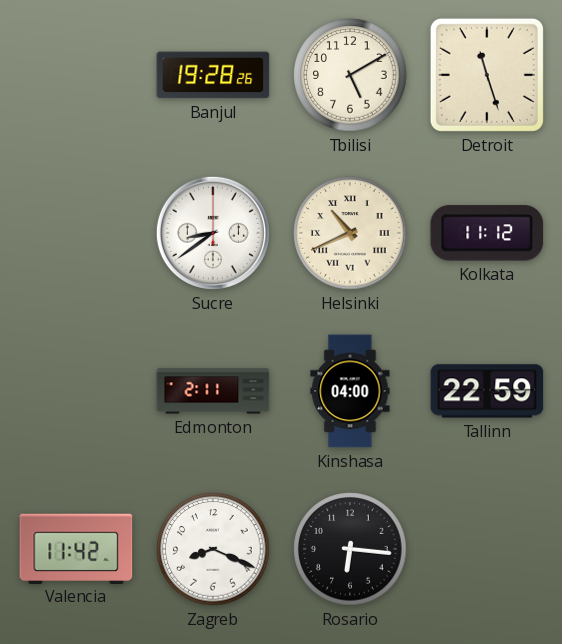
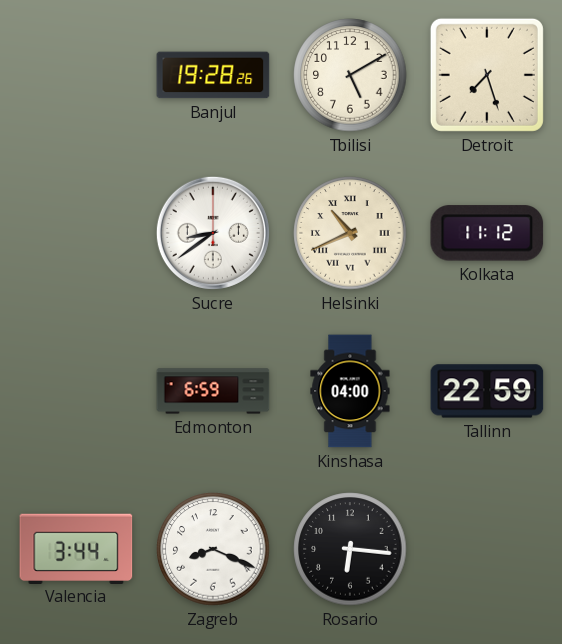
Detroit: 11:27 -> 7:27
Edmonton: 2:11 -> 6:59
Valencia: 11:42 -> 3:44
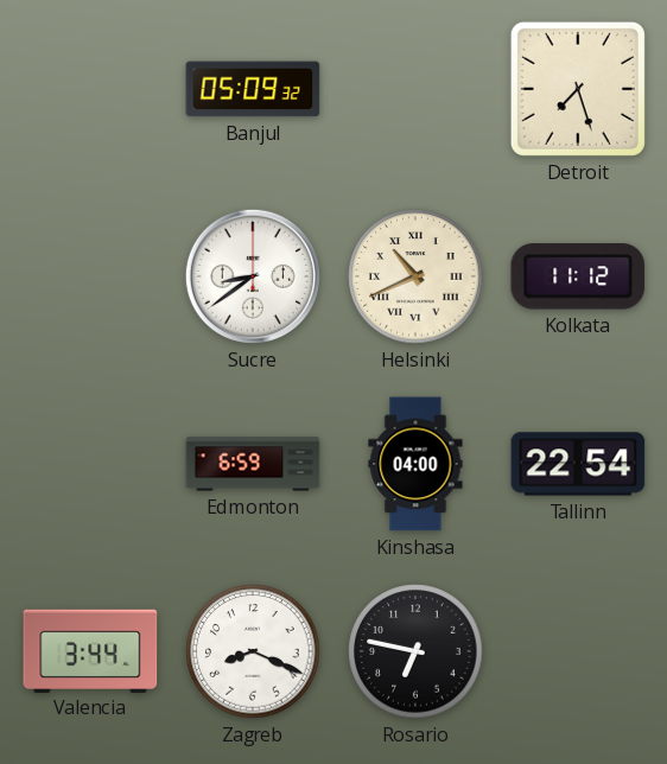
Banjul: 19:28 -> 05:09
Tbilisi: 5:10 -> none
Tallinn: 22:59 -> 22:54
Rosario: 6:16 -> 6:47
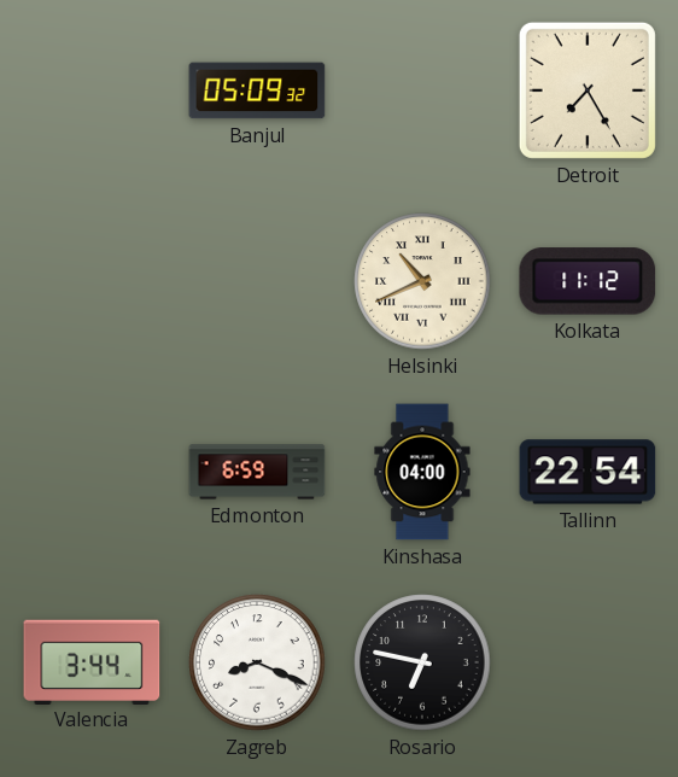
Detroit: 7:27 -> 7:25
Sucre: 8:39 -> none
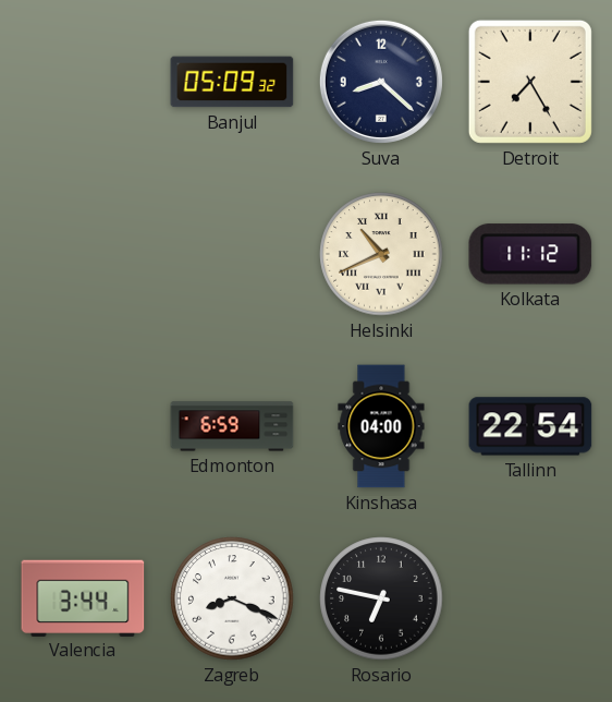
Suva: none -> 8:22
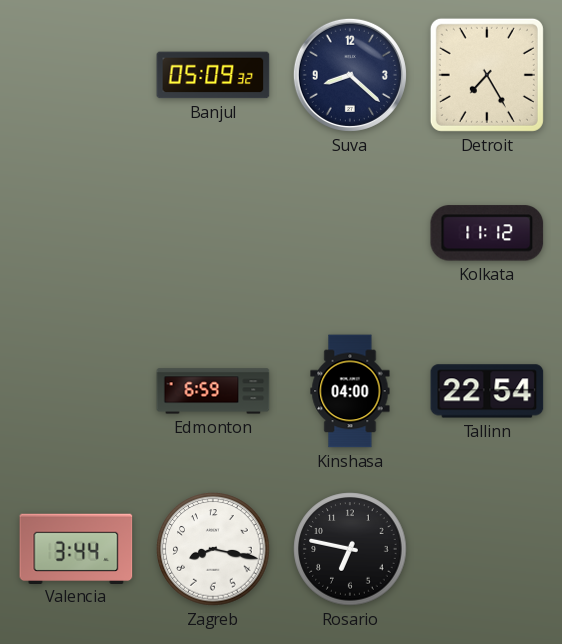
Helsinki: 10:41 -> none
Zagreb: 8:19 -> 8:17
